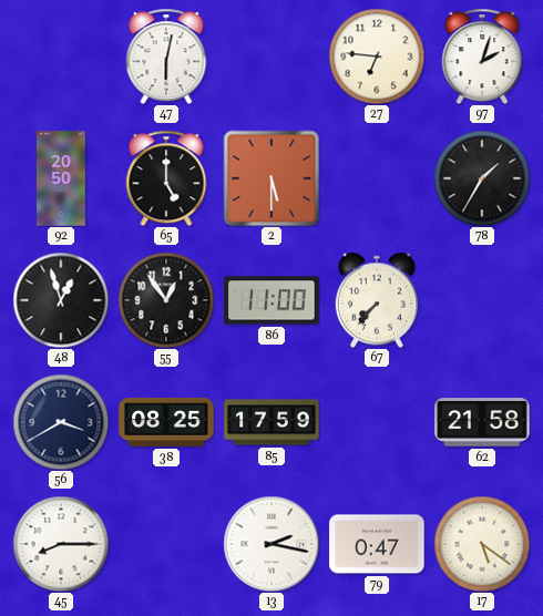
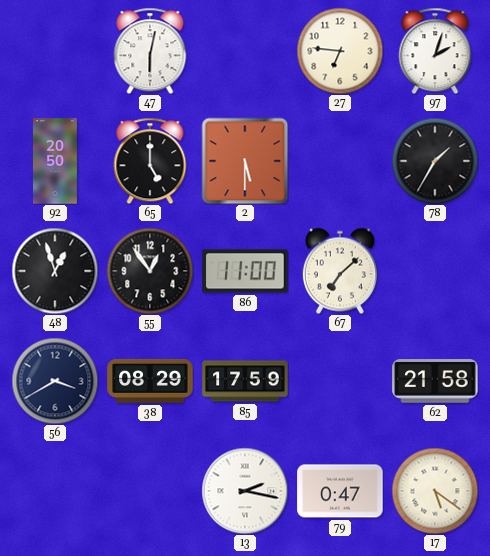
67: 7:37 -> 7:08
38: 08:25 -> 08:29
45: 8:15 -> none
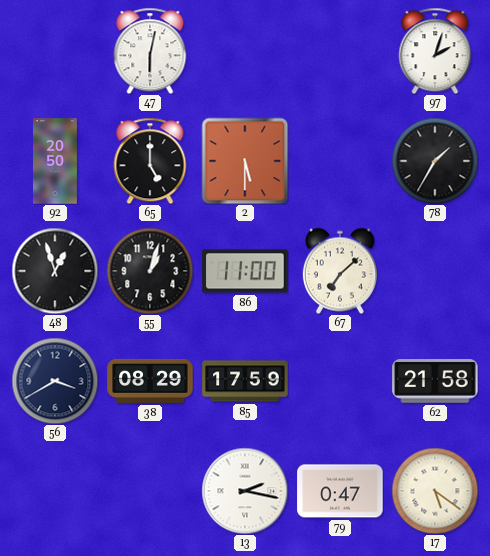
27: 6:46 -> none
55: 12:54 -> 1:03
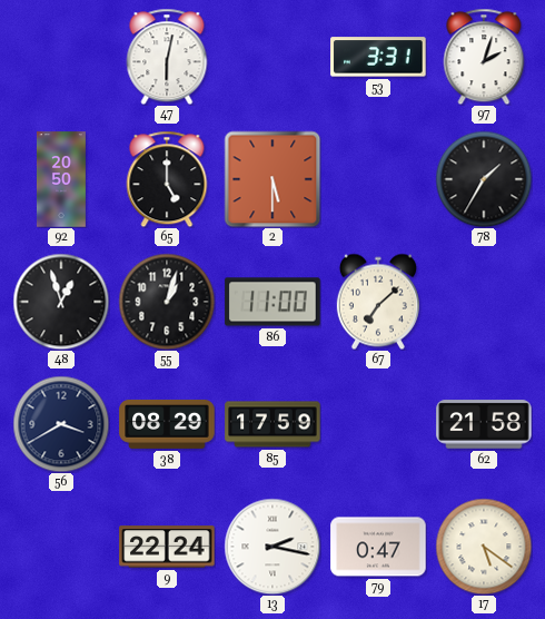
53: none -> 3:31
9: none -> 22:24
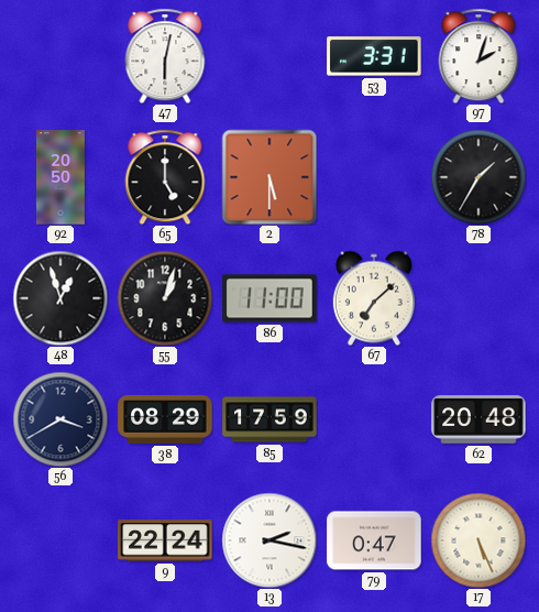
62: 21:58 -> 20:48
17: 5:21 -> 5:26
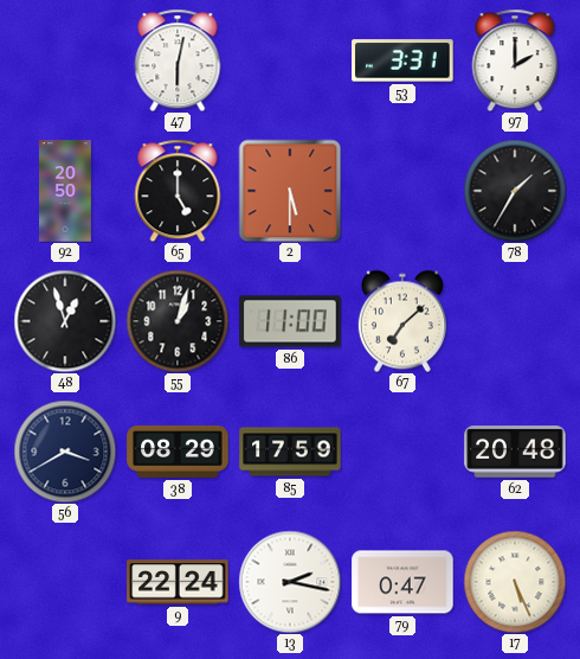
97: 2:03 -> 2:00
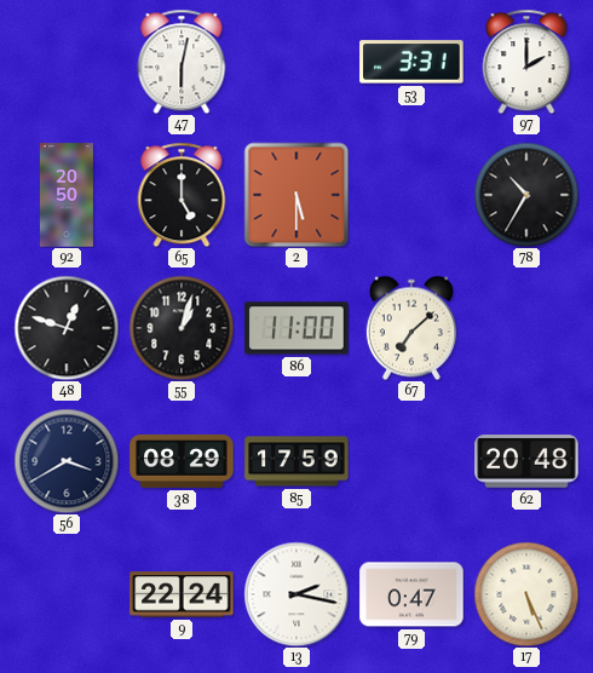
78: 1:35 -> 10:35
48: 12:57 -> 12:48
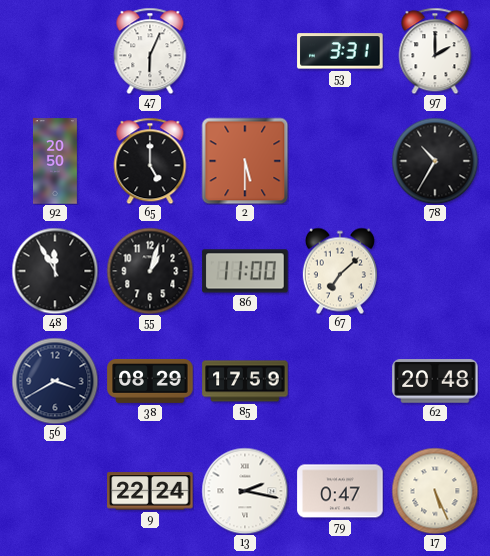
47: 6:02 -> 6:04
48: 12:48 -> 11:55
